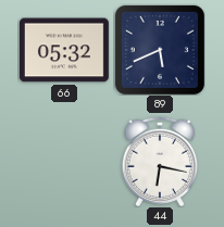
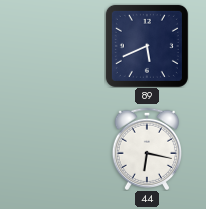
66: 05:32 -> none
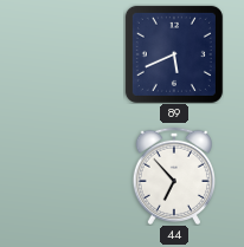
44: 6:17 -> 6:53
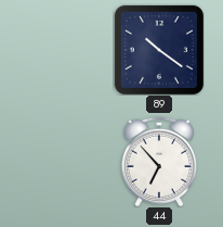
89: 5:41 -> 10:21
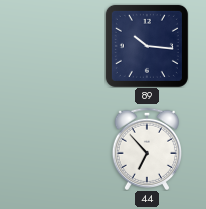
89: 10:21 -> 10:16
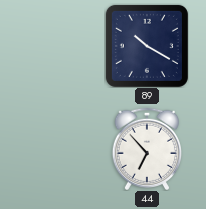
89: 10:16 -> 10:20
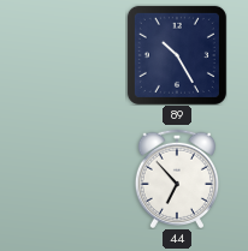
89: 10:20 -> 10:25
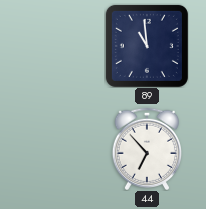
89: 10:25 -> 10:59
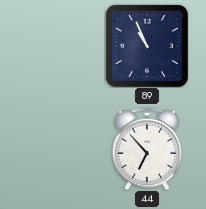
89: 10:59 -> 10:56
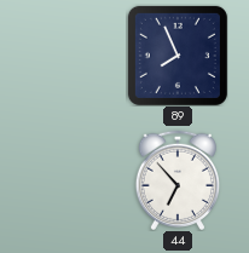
89: 10:56 -> 7:56
